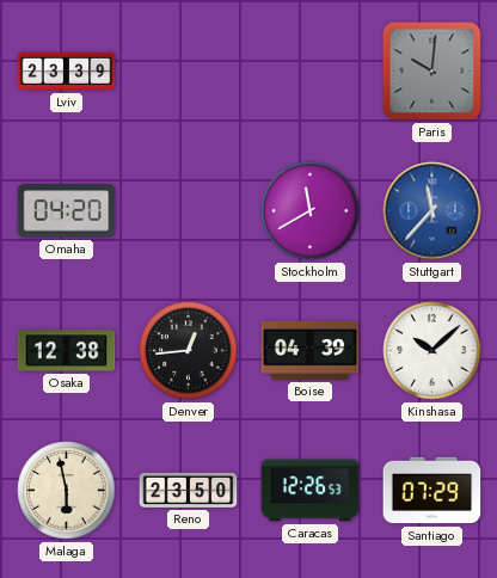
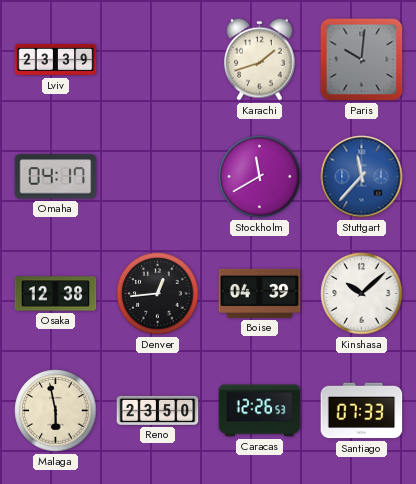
Karachi: none -> 1:42
Omaha: 04:20 -> 04:17
Santiago: 07:29 -> 07:33
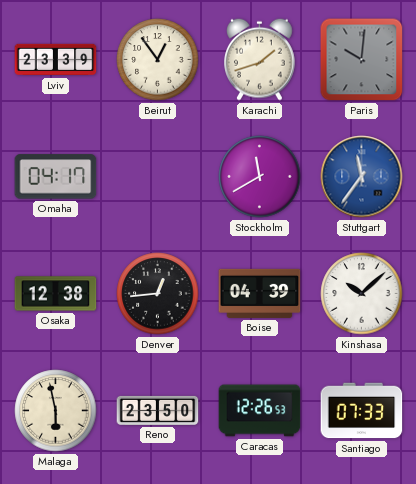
Beirut: none -> 12:54
Stuttgart: 11:37 -> 11:36
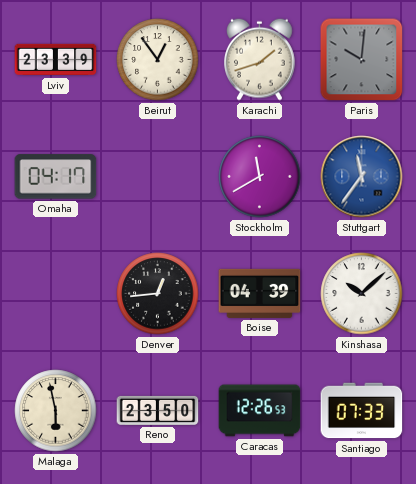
Osaka: 12:38 -> none
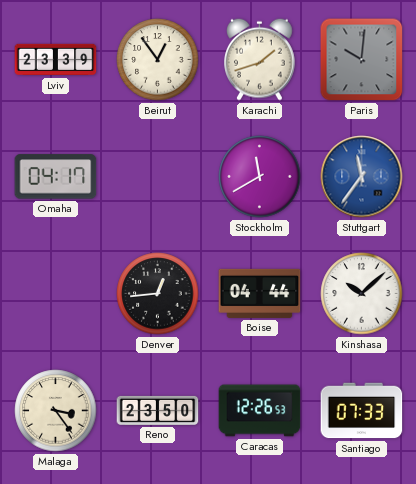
Boise: 04:39 -> 04:44
Malaga: 5:58 -> 3:24
